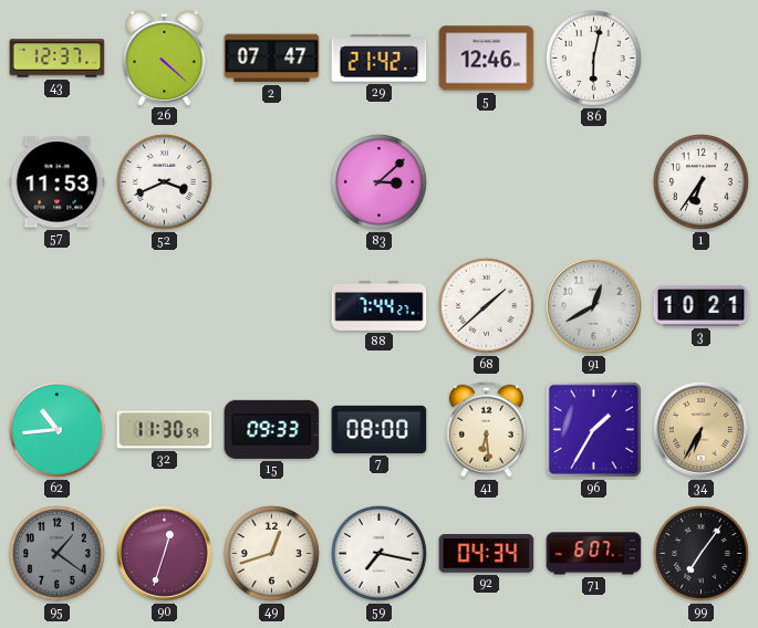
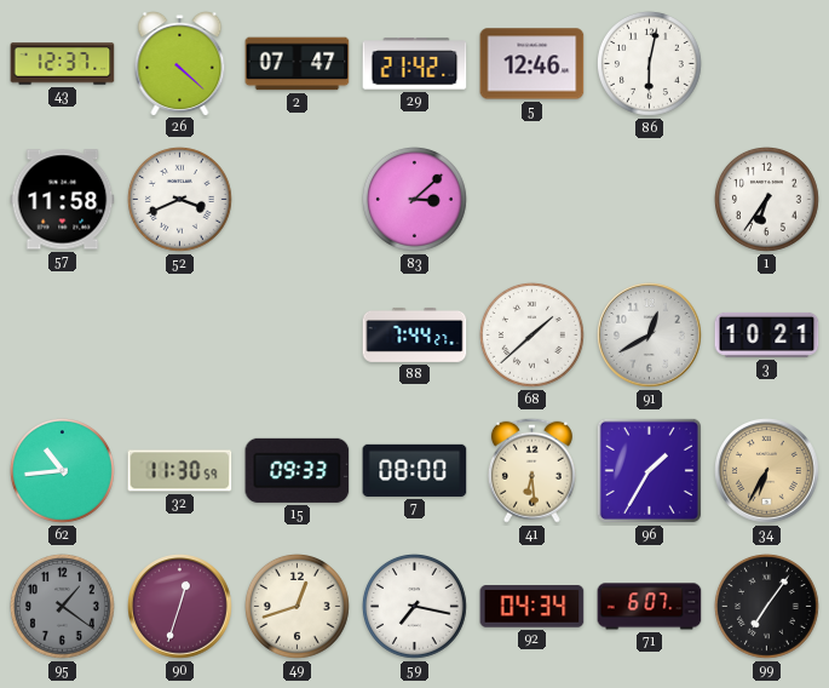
57: 11:53 -> 11:58
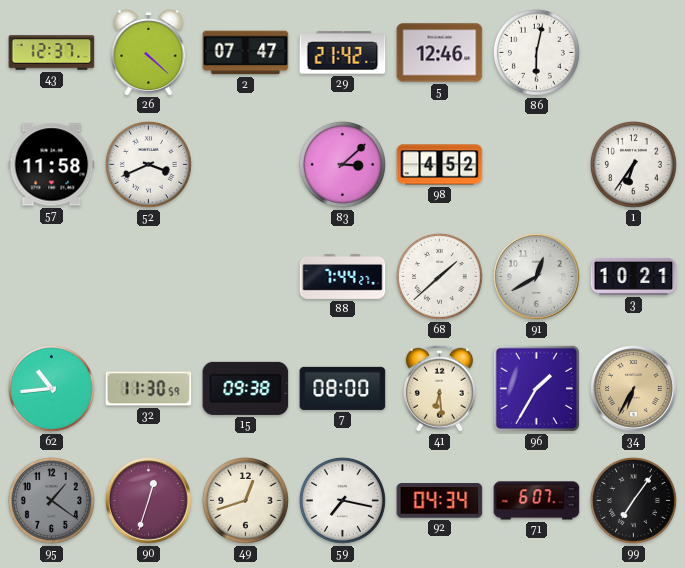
98: none -> 4:52
15: 09:33 -> 09:38
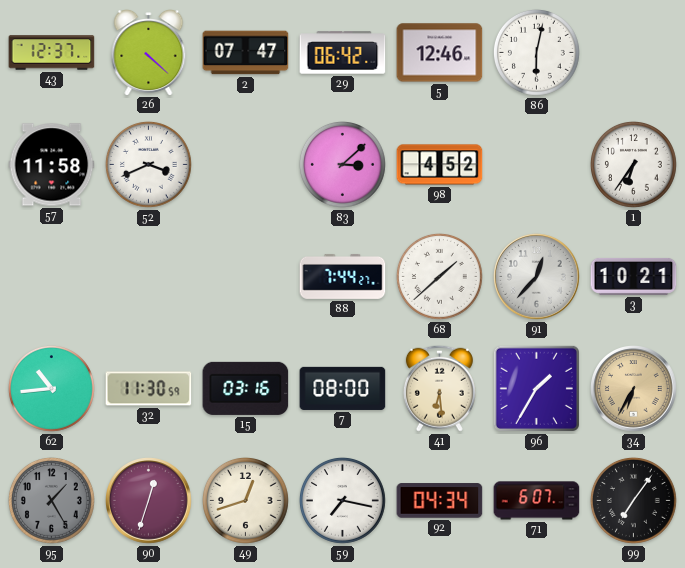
29: 21:42 -> 06:42
91: 12:40 -> 12:37
15: 09:38 -> 03:16
95: 1:21 -> 1:25
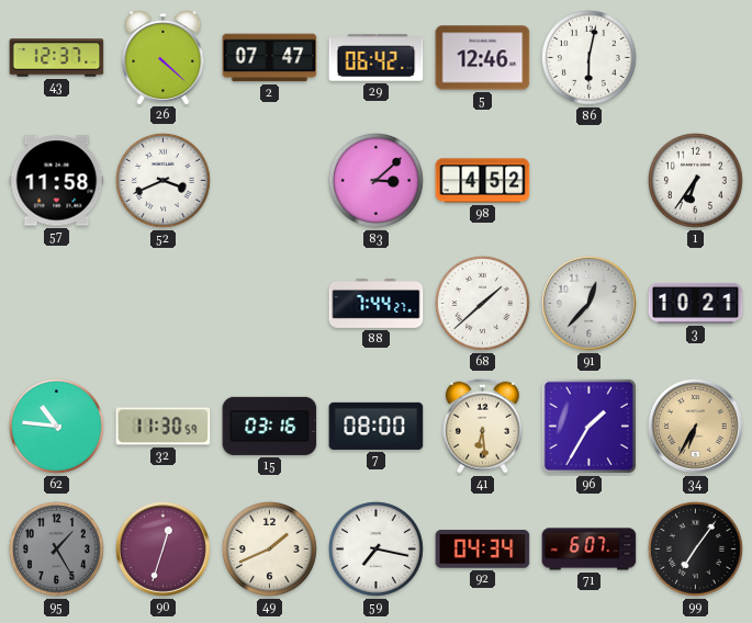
62: 10:44 -> 10:46
49: 12:42 -> 1:41
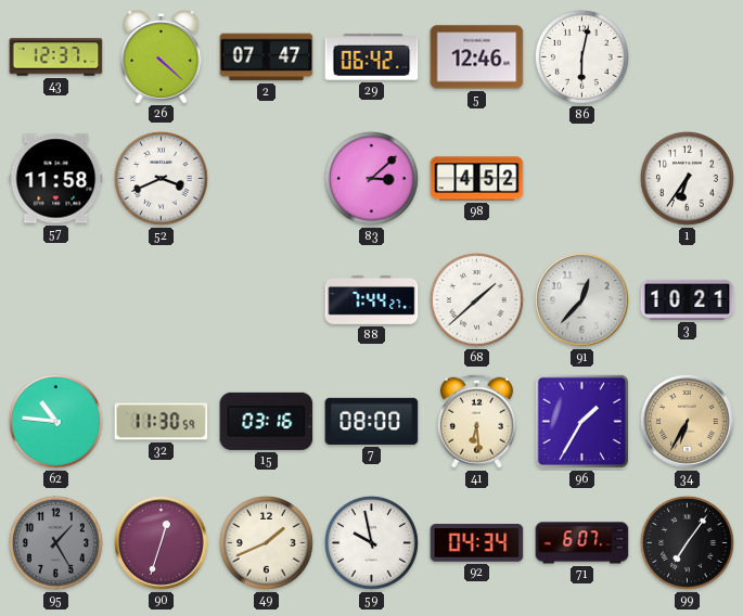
59: 7:17 -> 9:58
